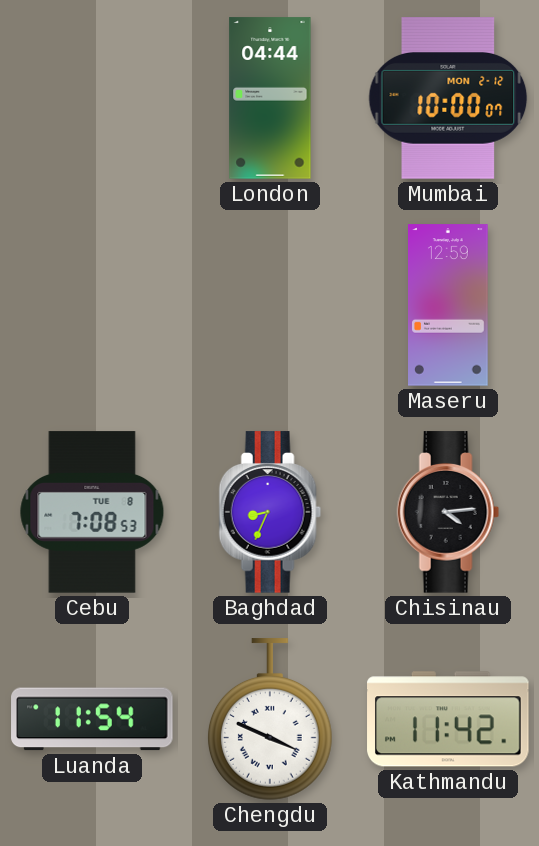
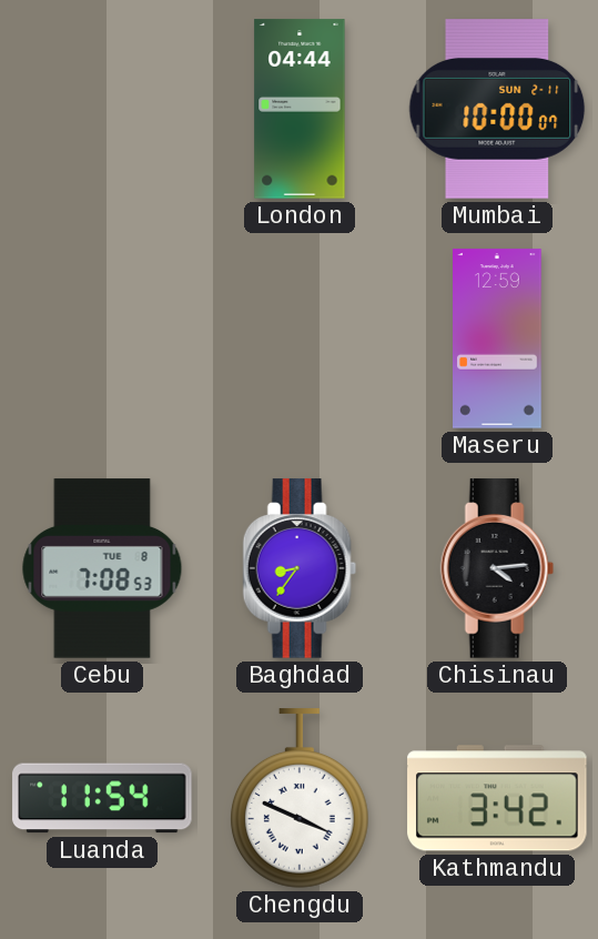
Mumbai date: MON 2-12 -> SUN 2-11
Baghdad: 8:34 -> 8:36
Kathmandu: 11:42 -> 3:42
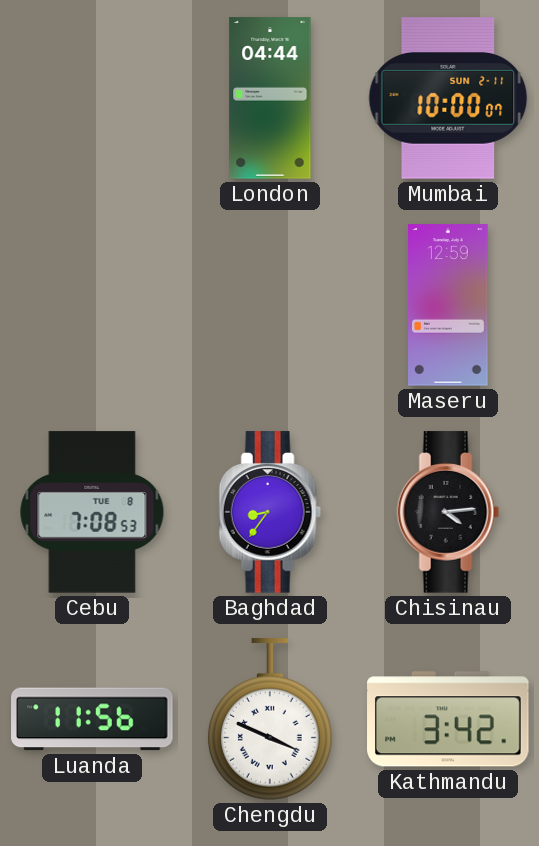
Luanda: 11:54 -> 11:56
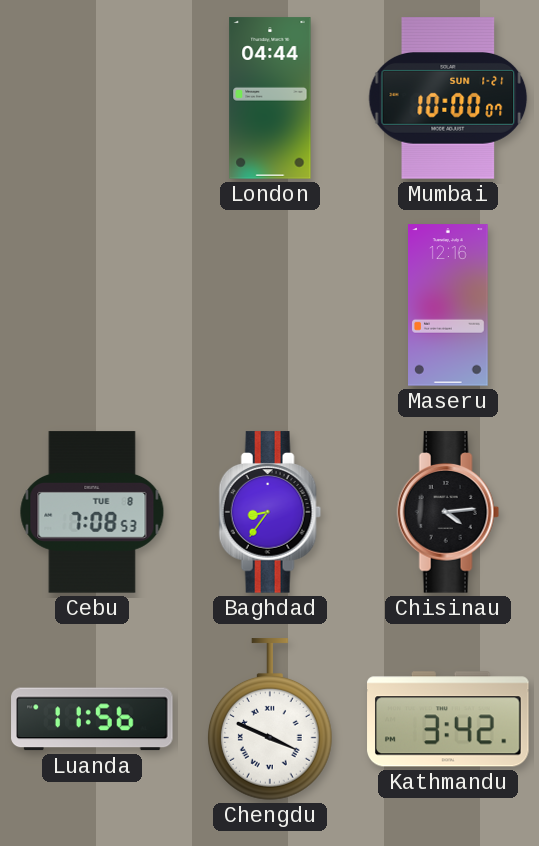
Mumbai date: SUN 2-11 -> SUN 1-21
Maseru: 12:59 -> 12:16
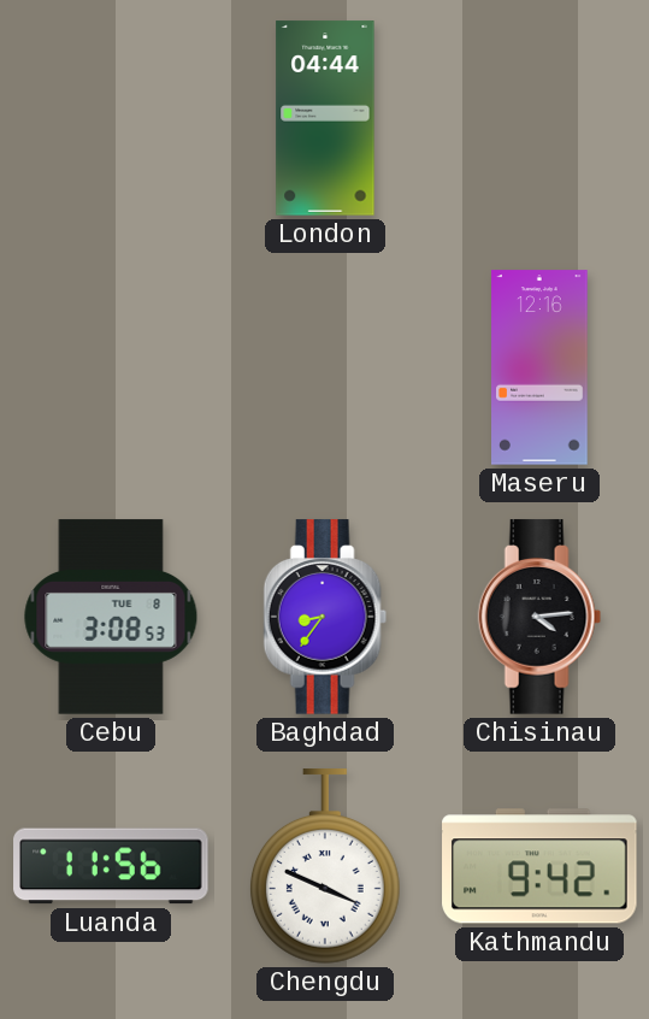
Mumbai: 10:00 -> none
Cebu: 7:08 -> 3:08
Kathmandu: 3:42 -> 9:42
